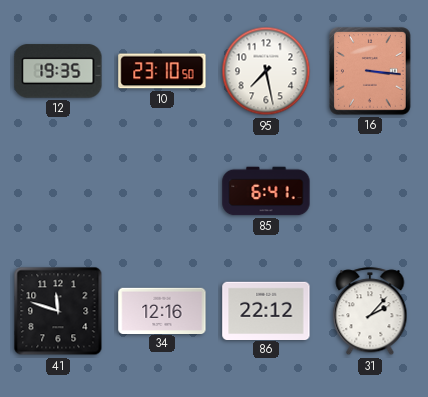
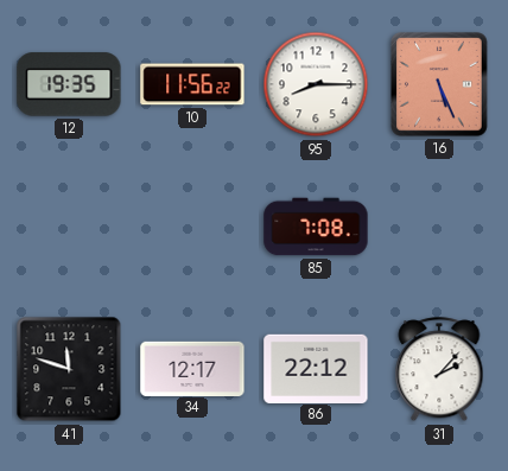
10: 23:10 -> 11:56
95: 7:28 -> 8:15
16: 3:16 -> 5:26
85: 6:41 -> 7:08
34: 12:16 -> 12:17
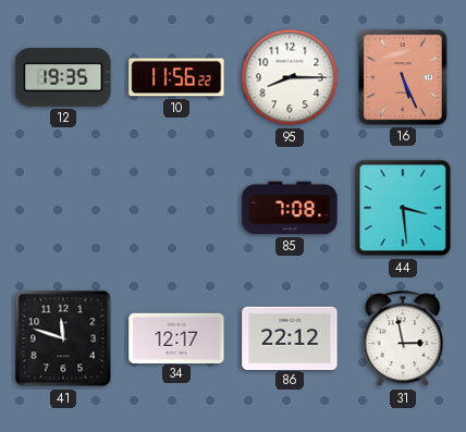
44: none -> 3:29
31: 2:07 -> 2:58
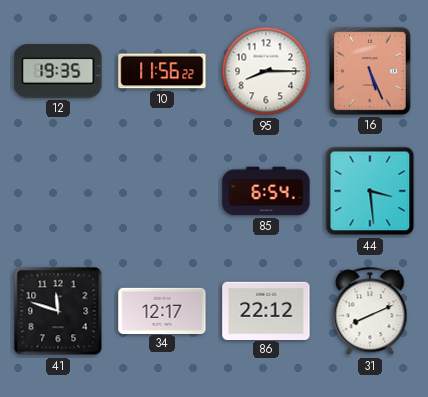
85: 7:08 -> 6:54
31: 2:58 -> 8:11
